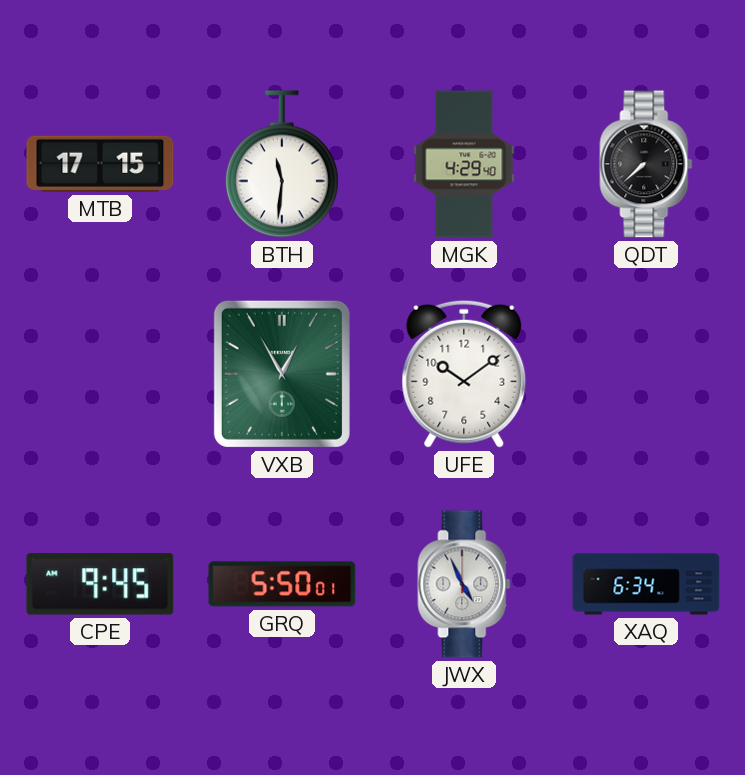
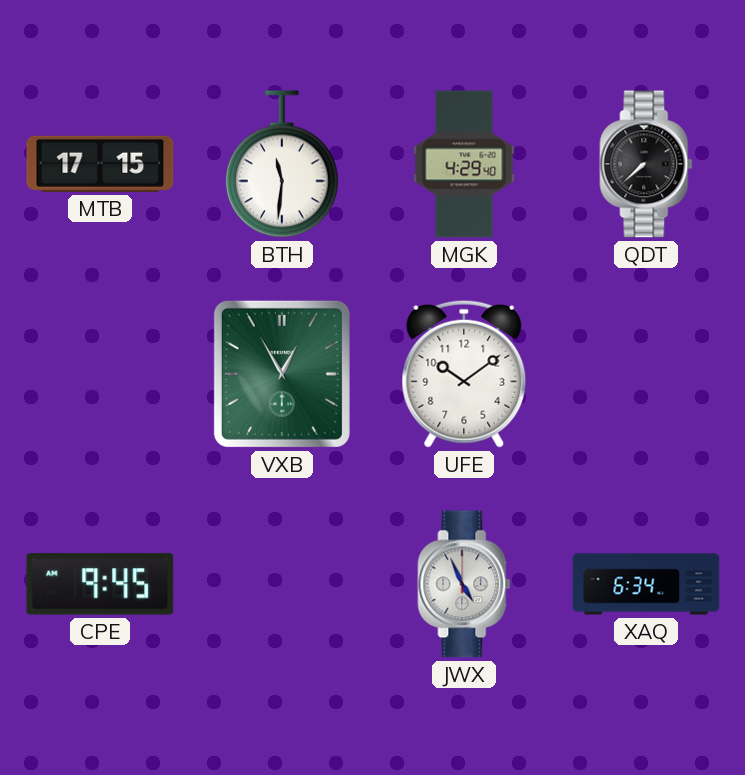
GRQ: 5:50 -> none
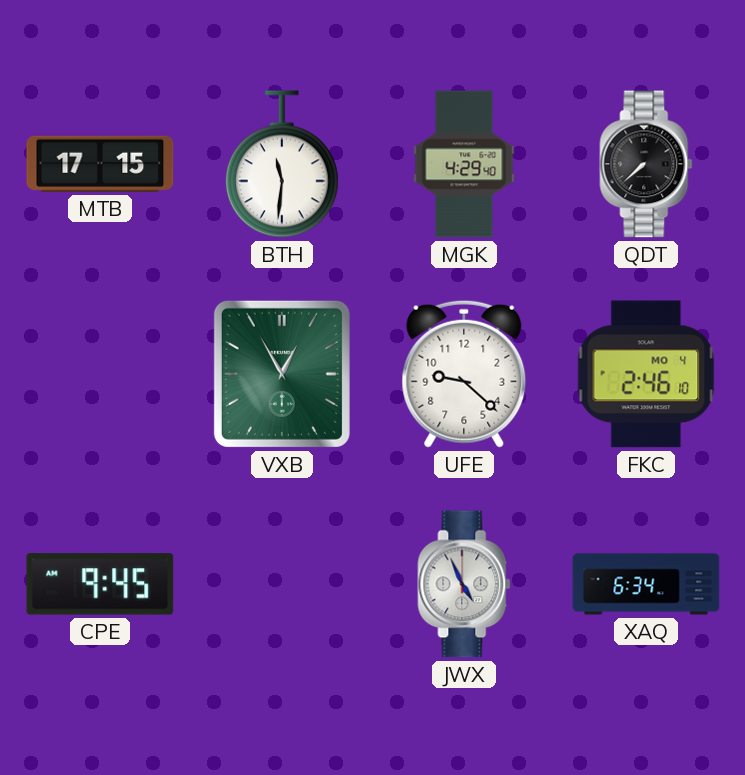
UFE: 10:09 -> 9:22
FKC: none -> 2:46
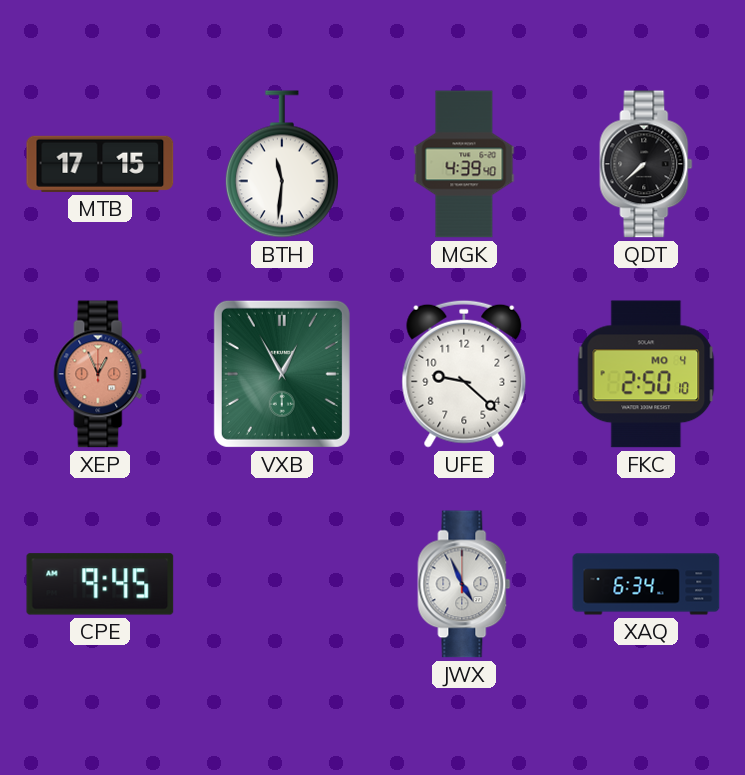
MGK: 4:29 -> 4:39
XEP: none -> 12:56
FKC: 2:46 -> 2:50
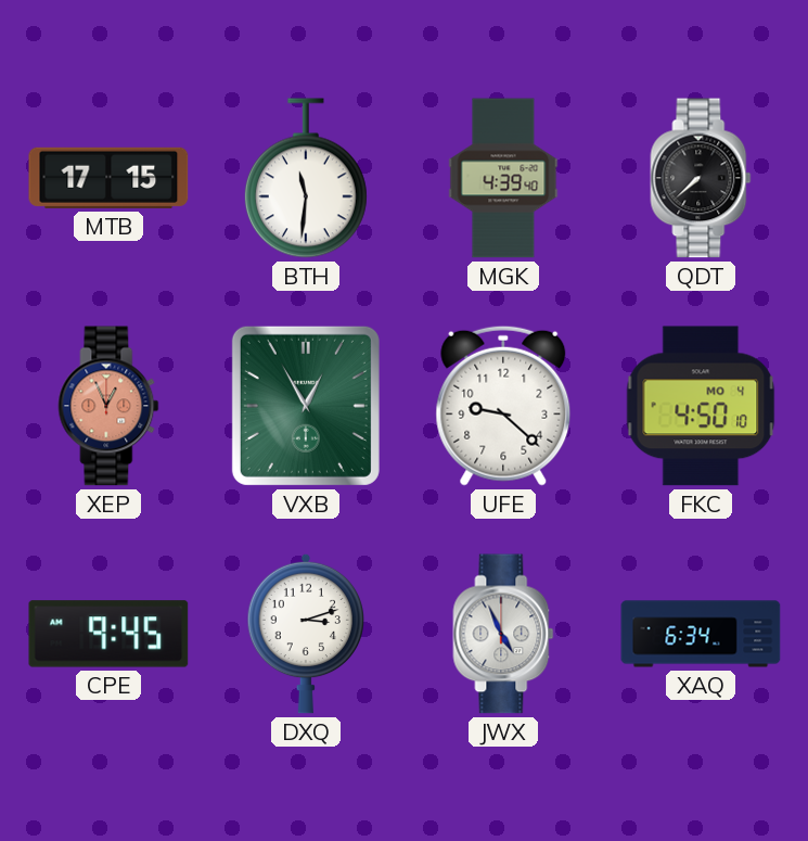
FKC: 2:50 -> 4:50
DXQ: none -> 3:12
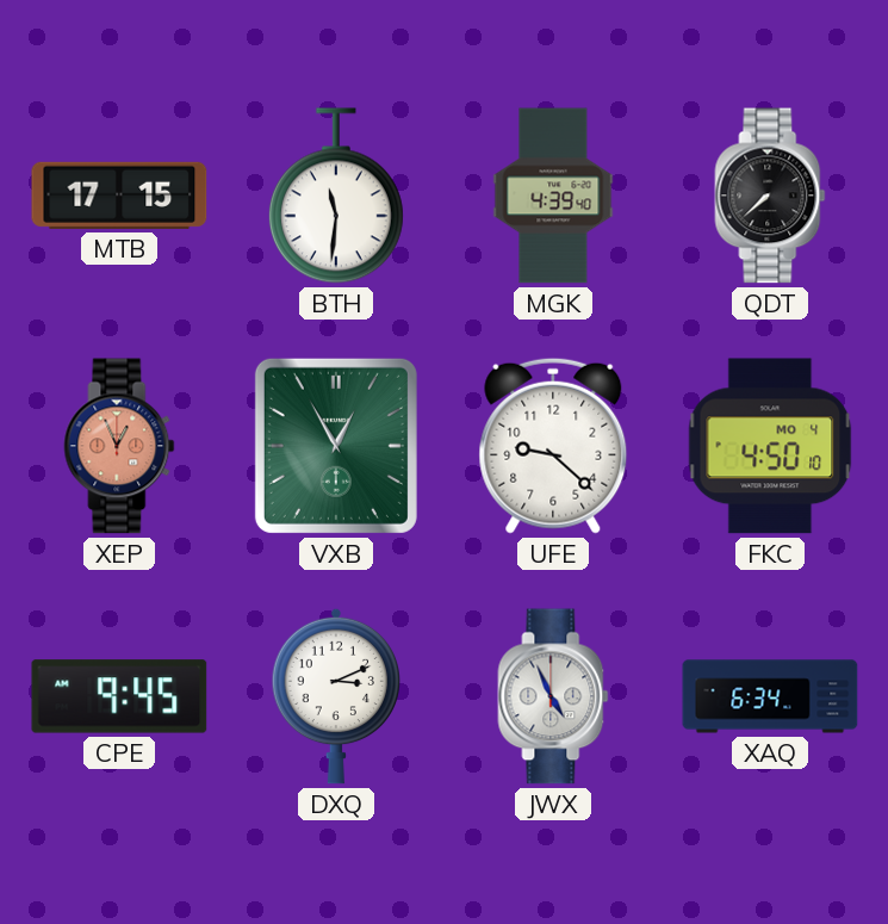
DXQ: 3:12 -> 3:11
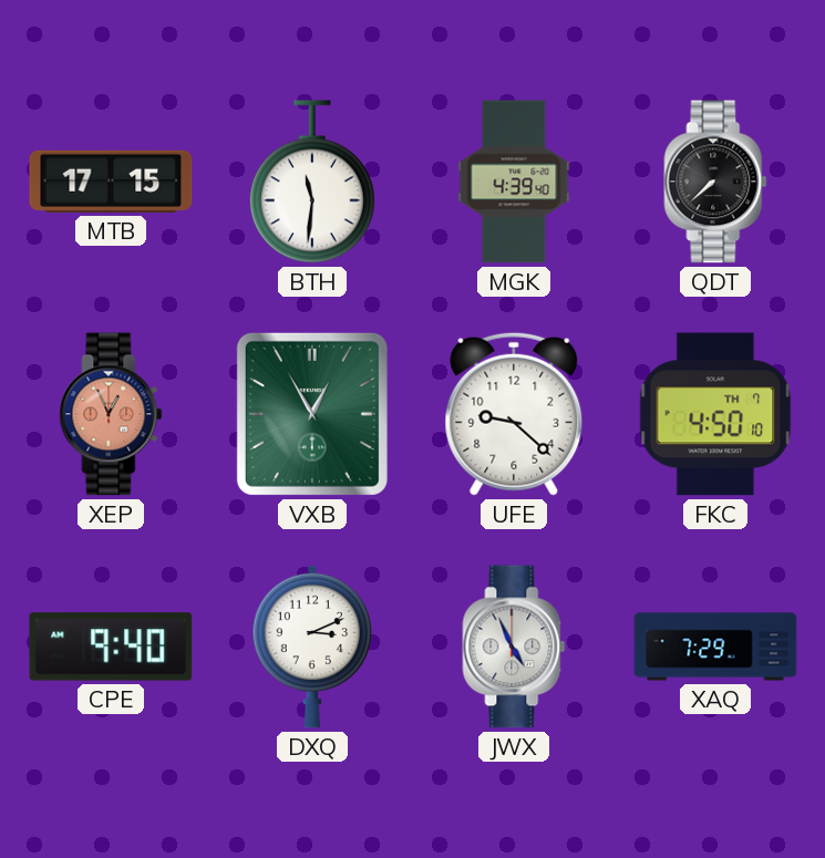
FKC date: MO 4 -> TH 7
CPE: 9:45 -> 9:40
XAQ: 6:34 -> 7:29
